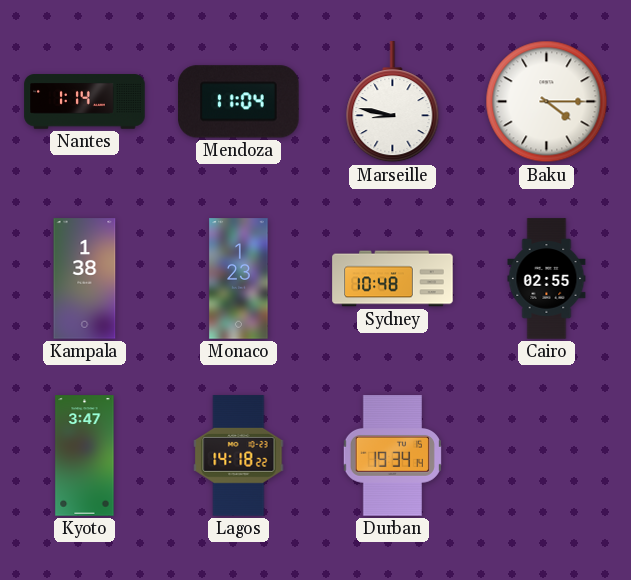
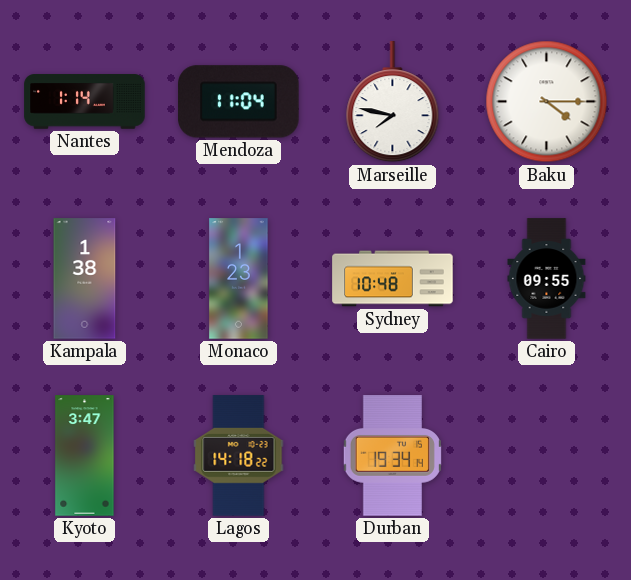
Marseille: 8:47 -> 7:47
Cairo: 02:55 -> 09:55
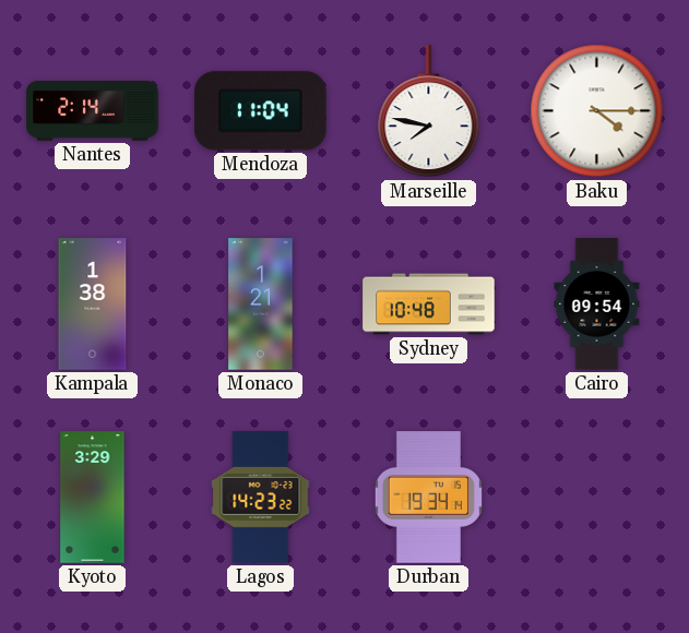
Nantes: 1:14 -> 2:14
Monaco: 1:23 -> 1:21
Cairo: 09:55 -> 09:54
Kyoto: 3:47 -> 3:29
Lagos: 14:18 -> 14:23
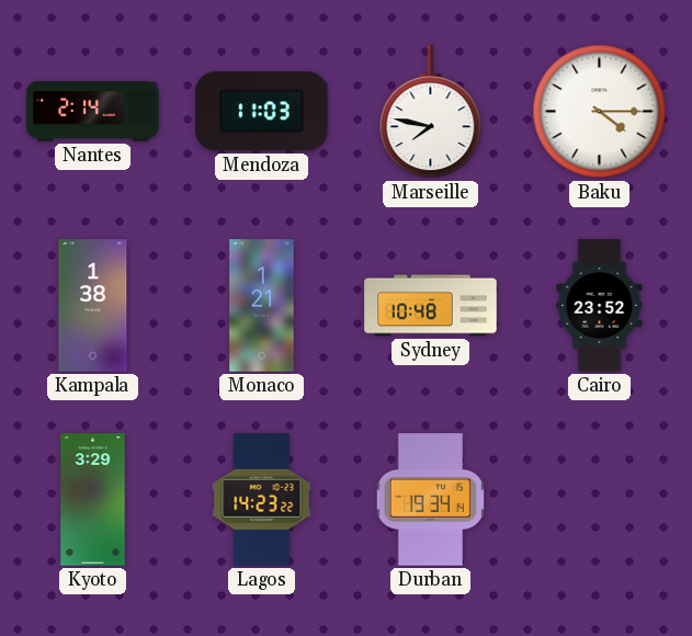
Mendoza: 11:04 -> 11:03
Cairo: 09:54 -> 23:52
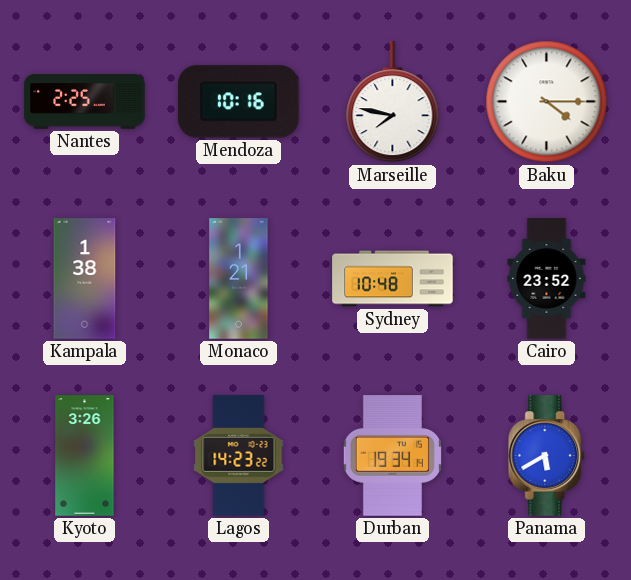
Nantes: 2:14 -> 2:25
Mendoza: 11:03 -> 10:16
Kyoto: 3:29 -> 3:26
Panama: none -> 5:40
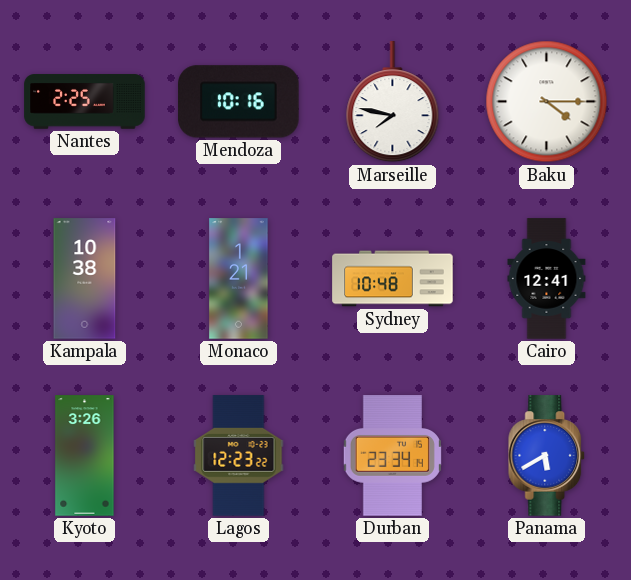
Kampala: 1:38 -> 10:38
Cairo: 23:52 -> 12:41
Lagos: 14:23 -> 12:23
Durban: 19:34 -> 23:34
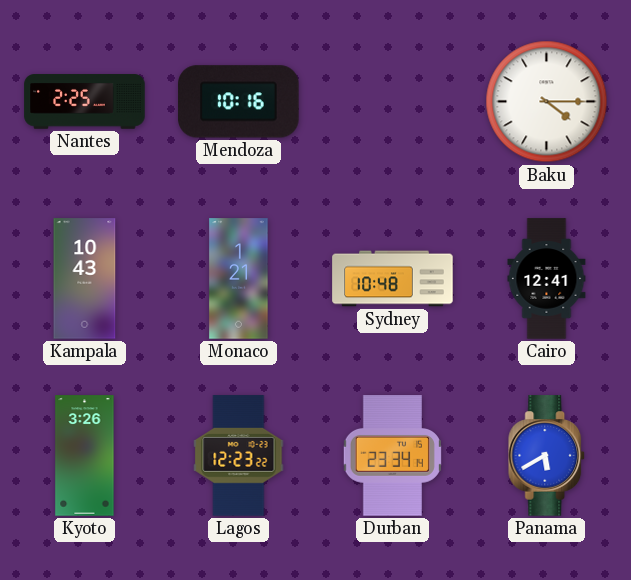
Marseille: 7:47 -> none
Kampala: 10:38 -> 10:43
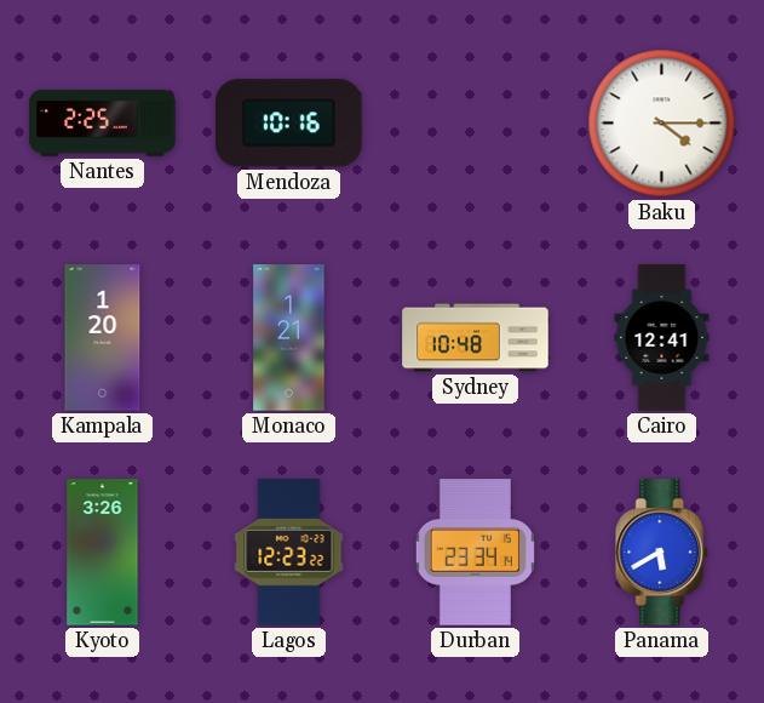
Kampala: 10:43 -> 1:20
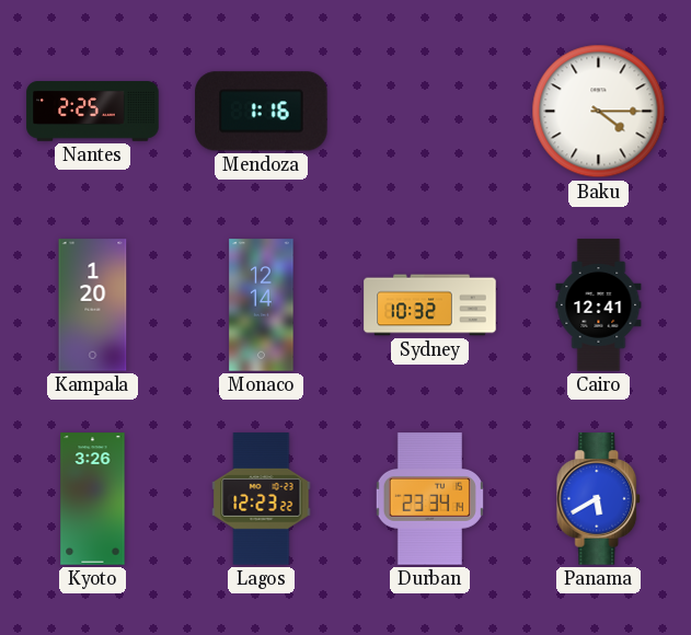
Mendoza: 10:16 -> 1:16
Monaco: 1:21 -> 12:14
Sydney: 10:48 -> 10:32
